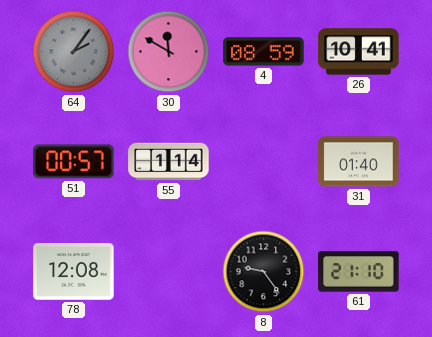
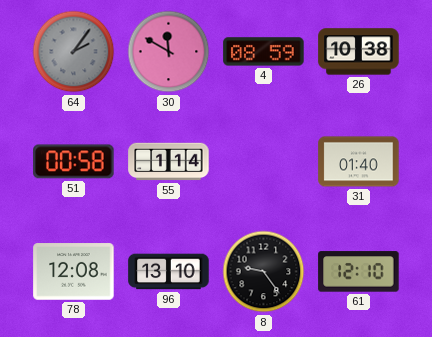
26: 10:41 -> 10:38
51: 00:57 -> 00:58
96: none -> 13:10
61: 21:10 -> 12:10
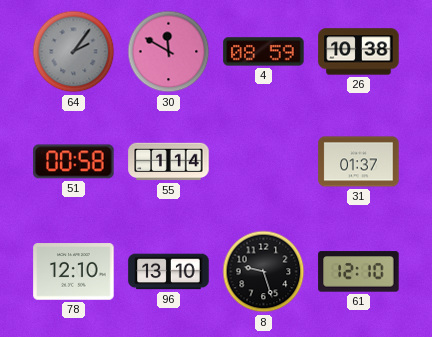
31: 01:40 -> 01:37
78: 12:08 -> 12:10
8: 9:24 -> 9:27
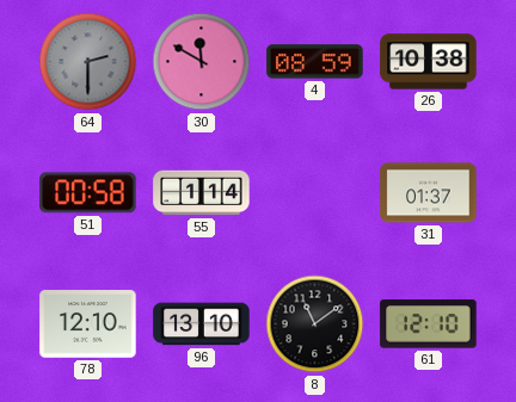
64: 2:06 -> 2:30
8: 9:27 -> 11:09
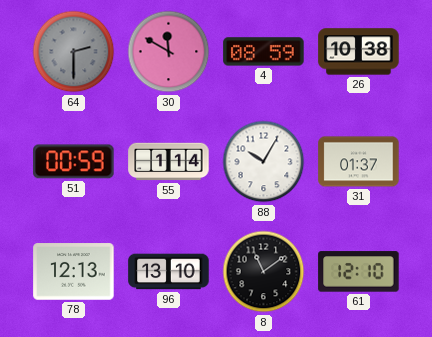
51: 00:58 -> 00:59
88: none -> 10:05
78: 12:10 -> 12:13
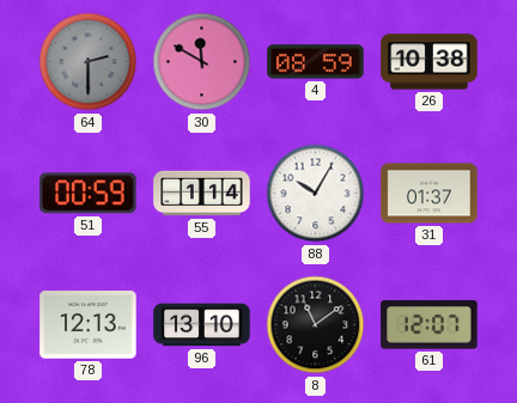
61: 12:10 -> 12:07
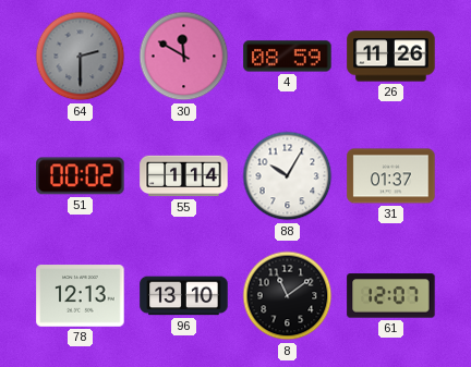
26: 10:38 -> 11:26
51: 00:59 -> 00:02
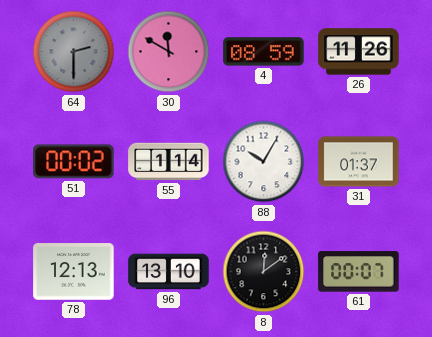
8: 11:09 -> 12:09
61: 12:07 -> 00:07
